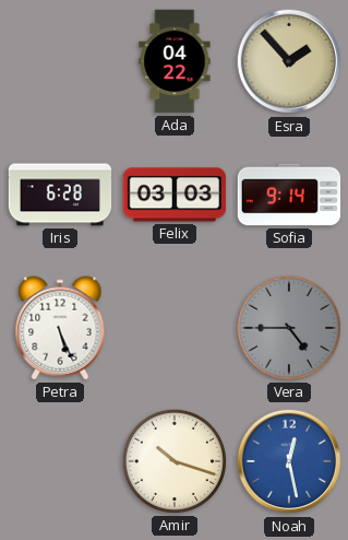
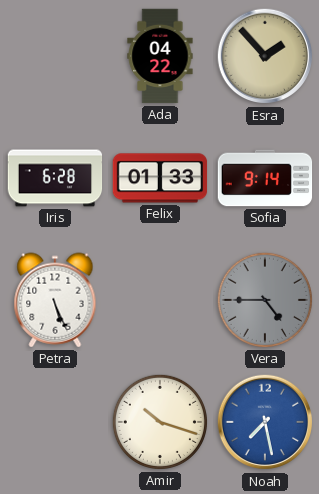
Felix: 03:03 -> 01:33
Noah: 12:28 -> 7:28
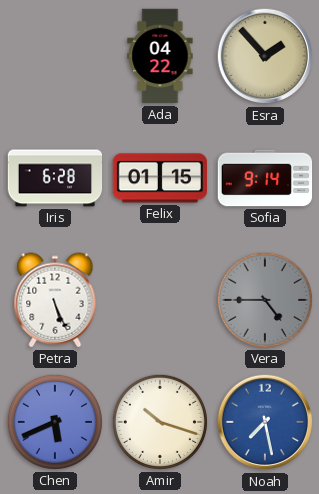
Felix: 01:33 -> 01:15
Chen: none -> 5:41
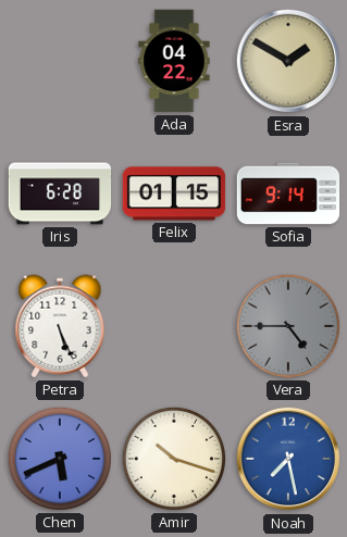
Esra: 1:53 -> 1:50
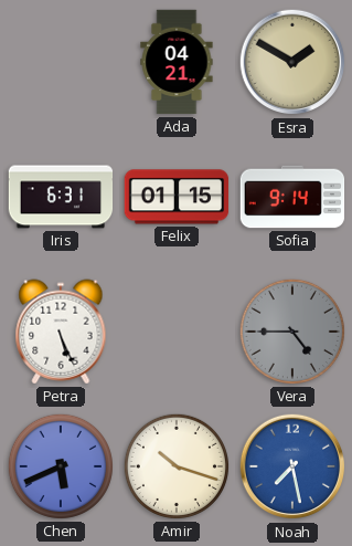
Ada: 04:22 -> 04:21
Iris: 6:28 -> 6:31
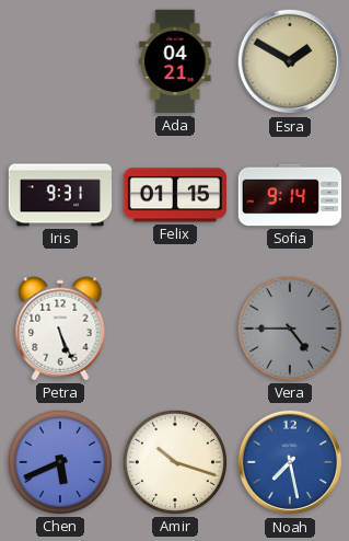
Iris: 6:31 -> 9:31
